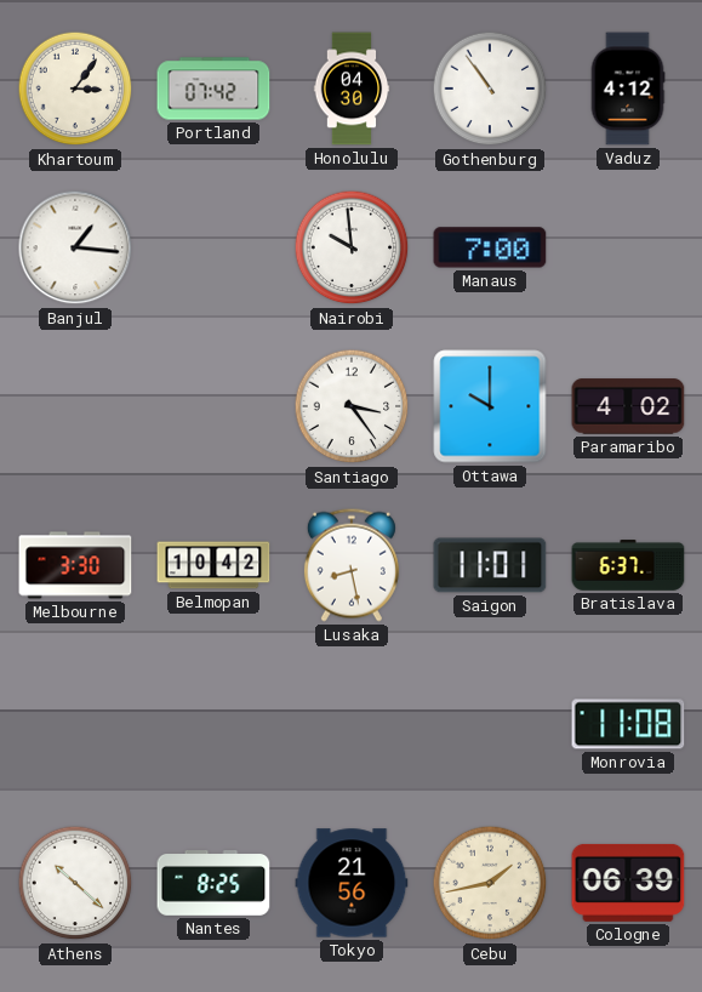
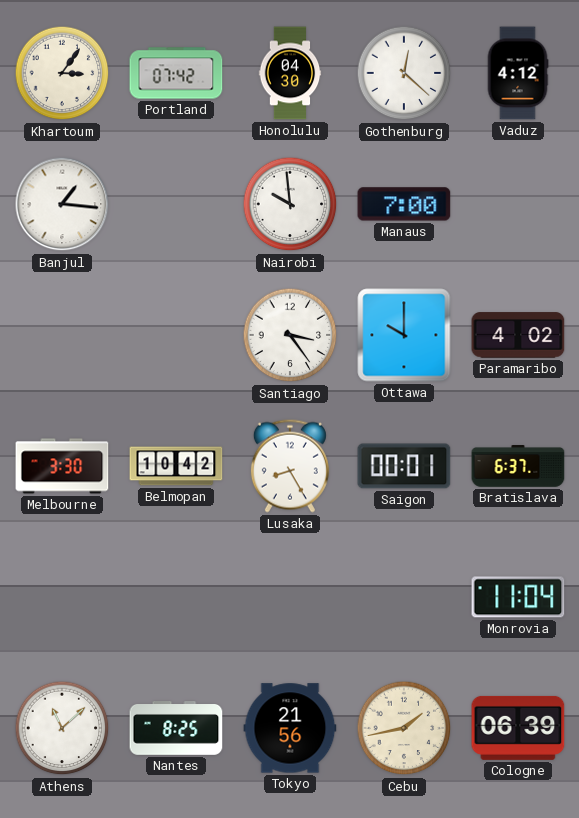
Gothenburg: 10:54 -> 12:22
Lusaka: 8:28 -> 8:25
Saigon: 11:01 -> 00:01
Monrovia: 11:08 -> 11:04
Athens: 10:22 -> 11:08
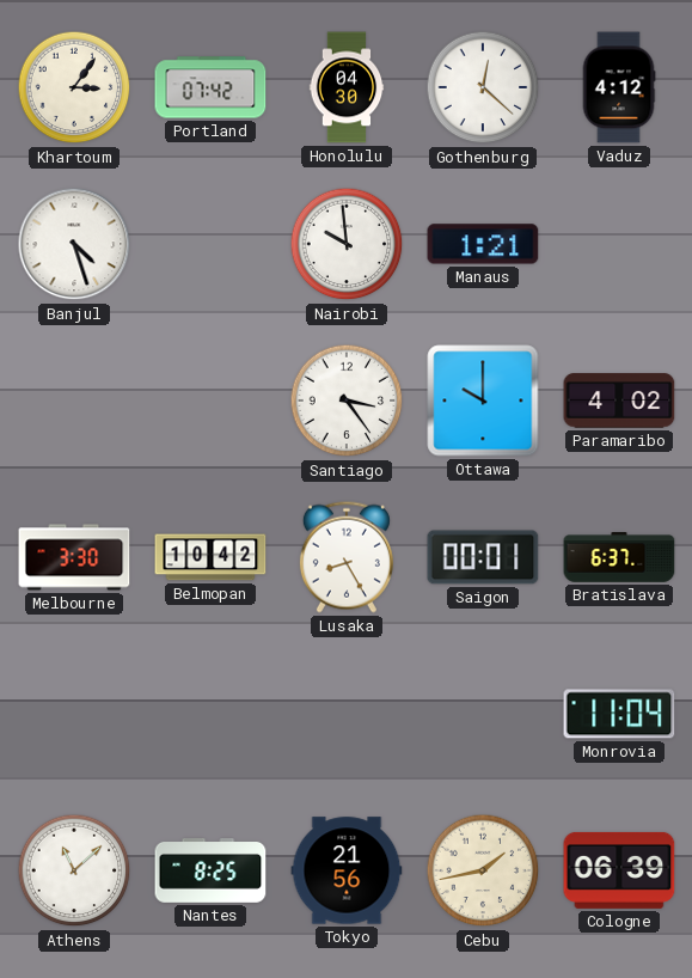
Banjul: 1:16 -> 4:27
Manaus: 7:00 -> 1:21
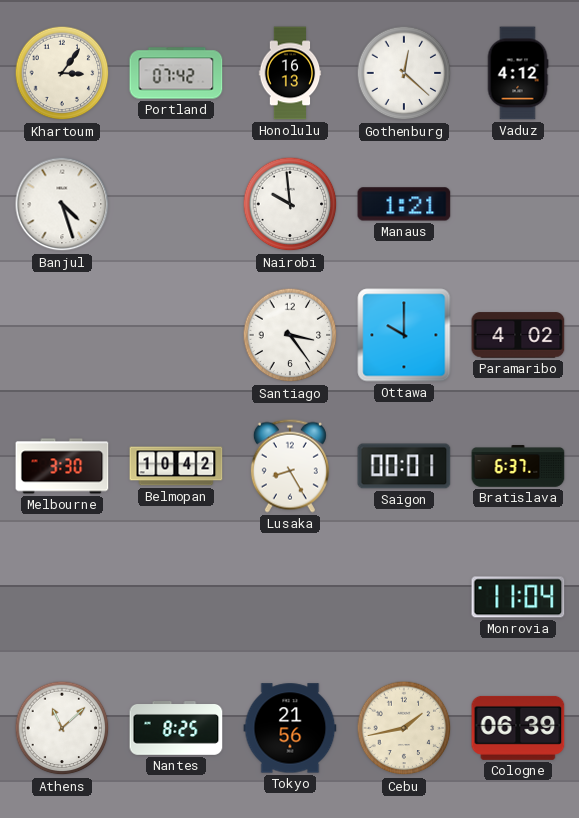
Honolulu: 04:30 -> 16:13
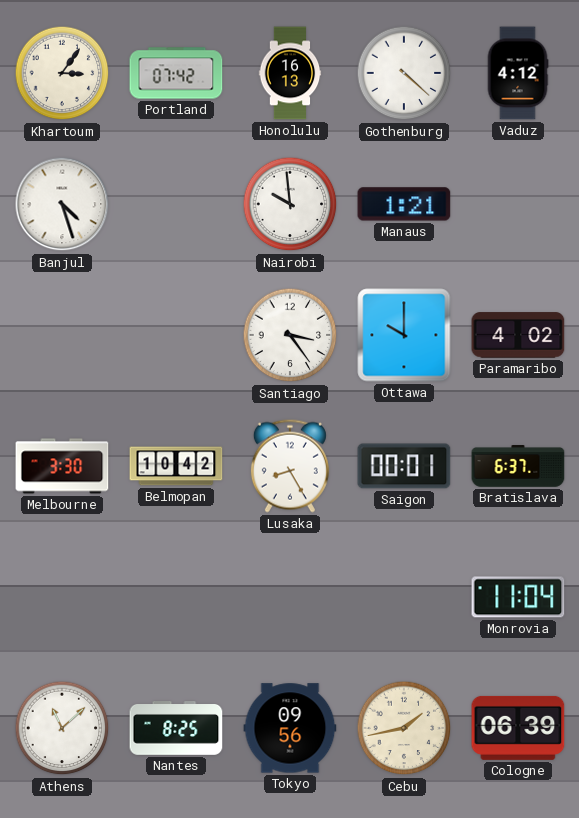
Gothenburg: 12:22 -> 4:22
Tokyo: 21:56 -> 09:56
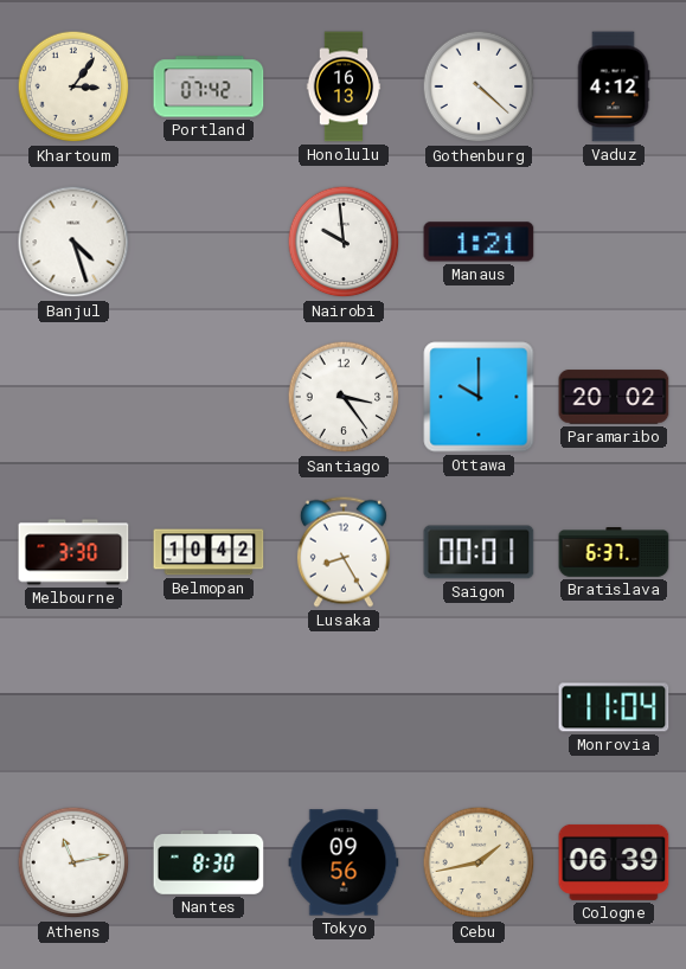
Paramaribo: 4:02 -> 20:02
Athens: 11:08 -> 11:13
Nantes: 8:25 -> 8:30
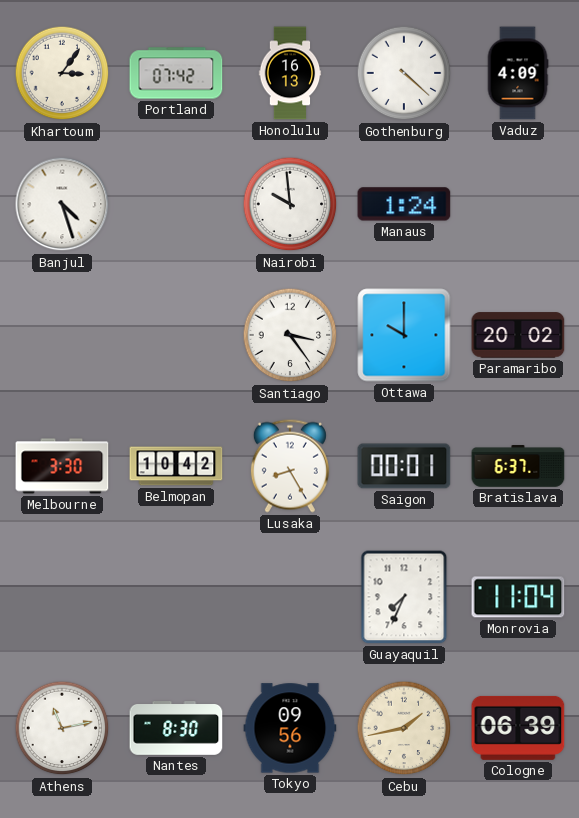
Vaduz: 4:12 -> 4:09
Manaus: 1:21 -> 1:24
Guayaquil: none -> 7:34
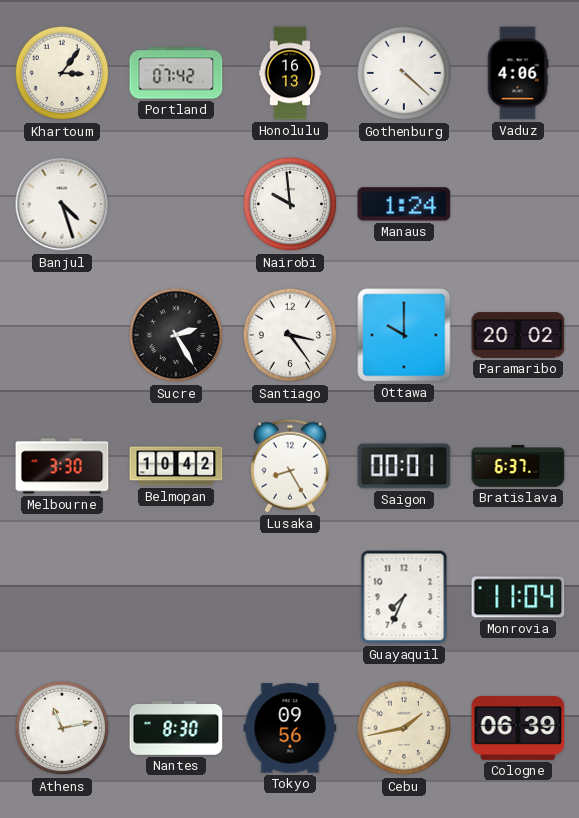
Vaduz: 4:09 -> 4:06
Sucre: none -> 2:25
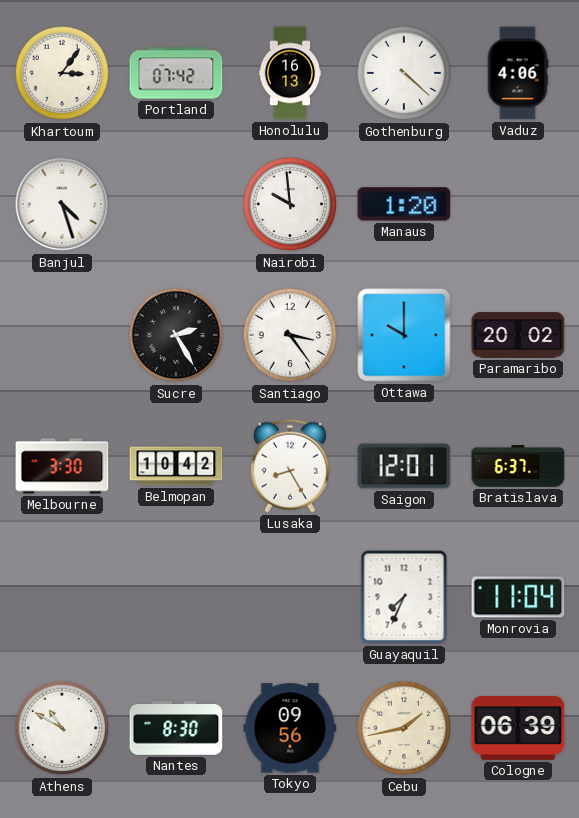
Manaus: 1:24 -> 1:20
Saigon: 00:01 -> 12:01
Athens: 11:13 -> 10:50
